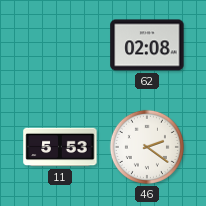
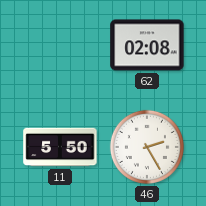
11: 5:53 -> 5:50
46: 2:21 -> 2:25
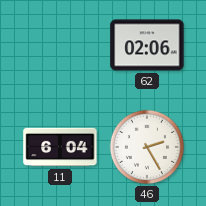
62: 02:08 -> 02:06
11: 5:50 -> 6:04
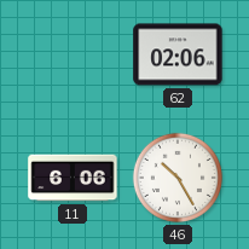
11: 6:04 -> 6:06
46: 2:25 -> 10:25
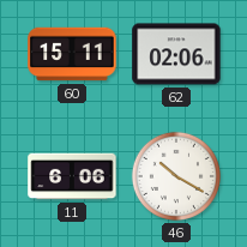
60: none -> 15:11
46: 10:25 -> 10:20
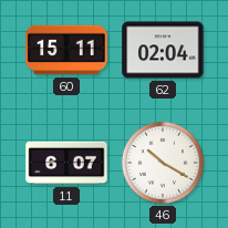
62: 02:06 -> 02:04
11: 6:06 -> 6:07
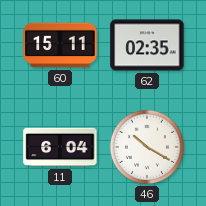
62: 02:04 -> 02:35
11: 6:07 -> 6:04
